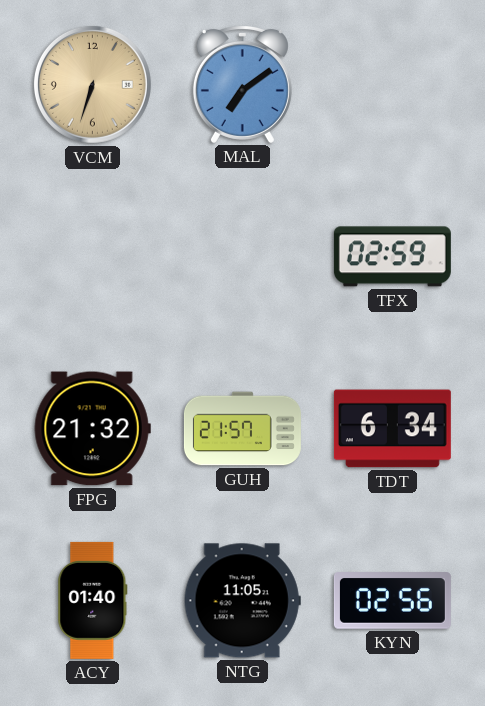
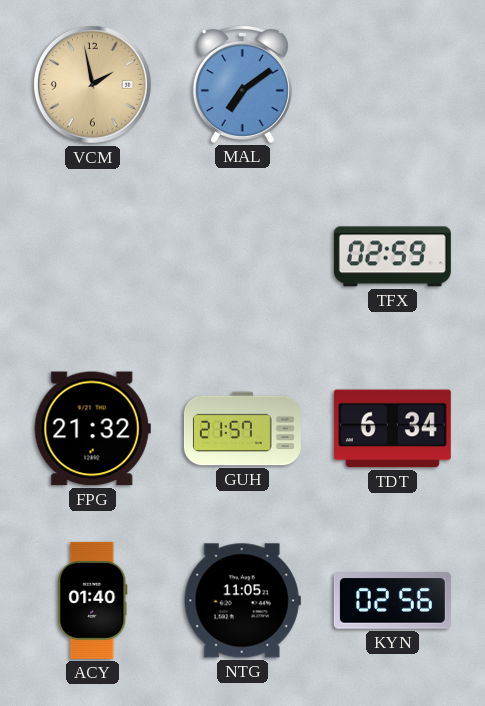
VCM: 6:33 -> 1:58
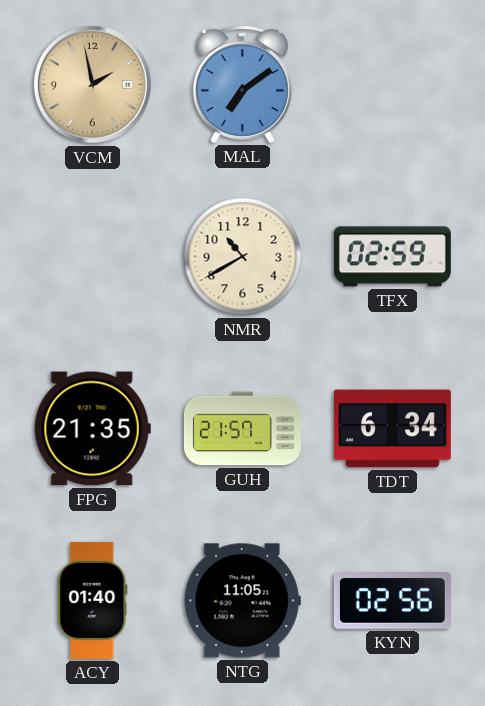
NMR: none -> 10:40
FPG: 21:32 -> 21:35
